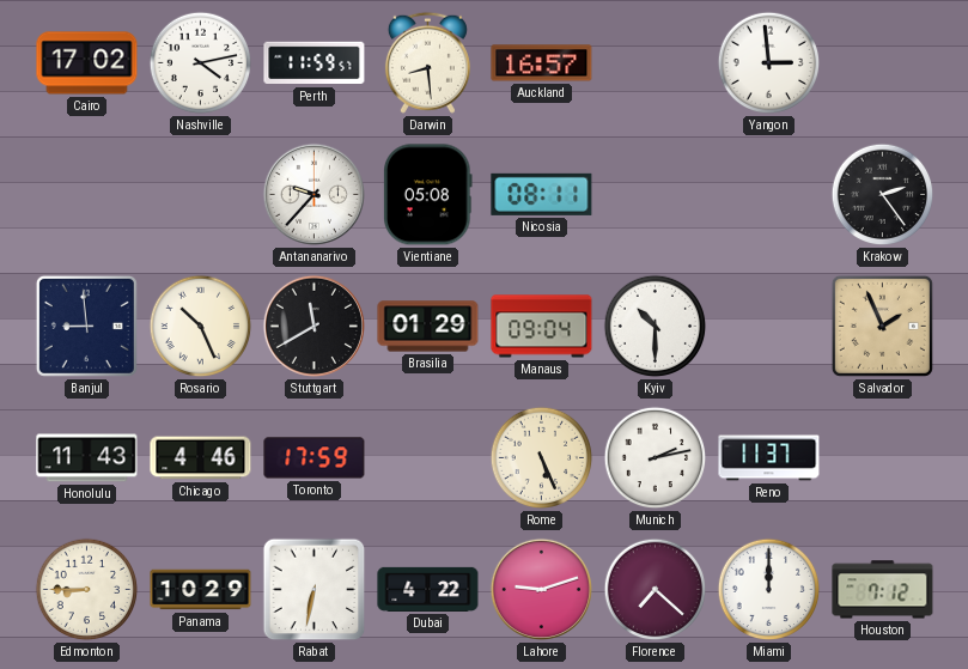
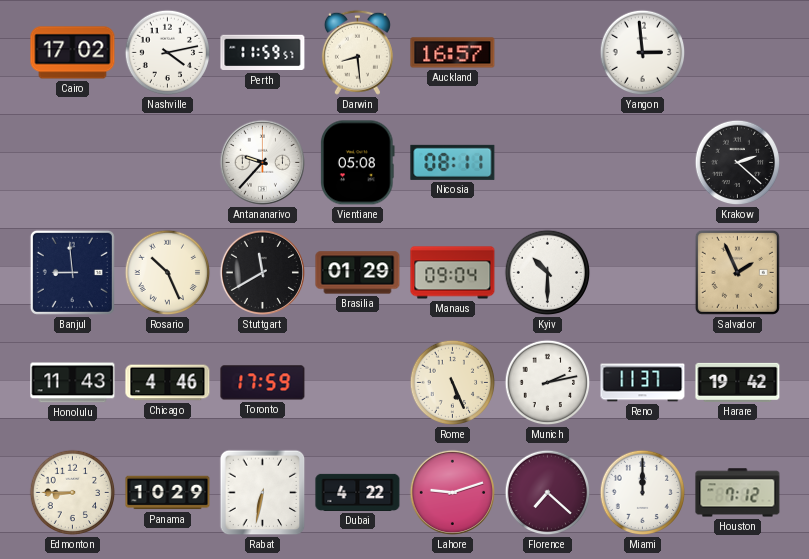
Krakow: 2:24 -> 2:22
Harare: none -> 19:42
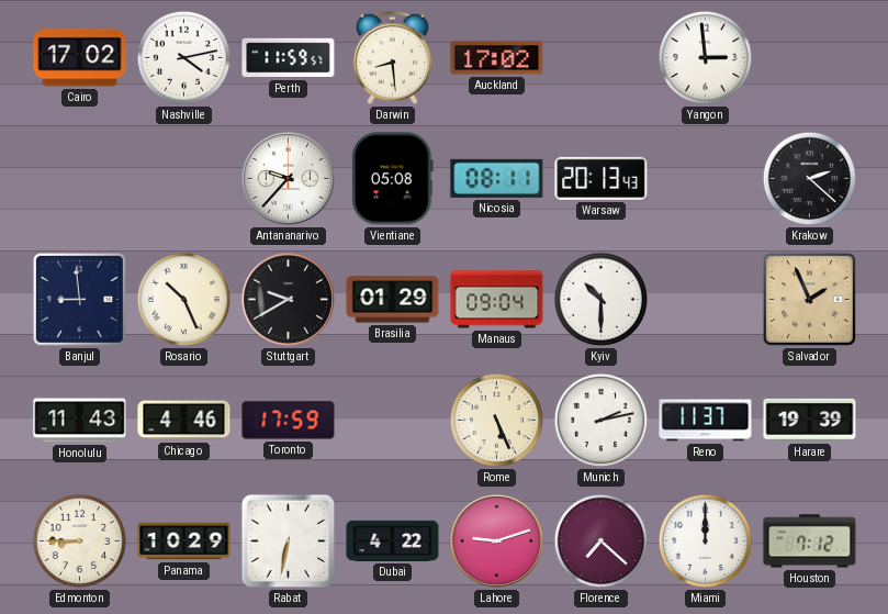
Auckland: 16:57 -> 17:02
Warsaw: none -> 20:13
Stuttgart: 11:40 -> 9:40
Harare: 19:42 -> 19:39
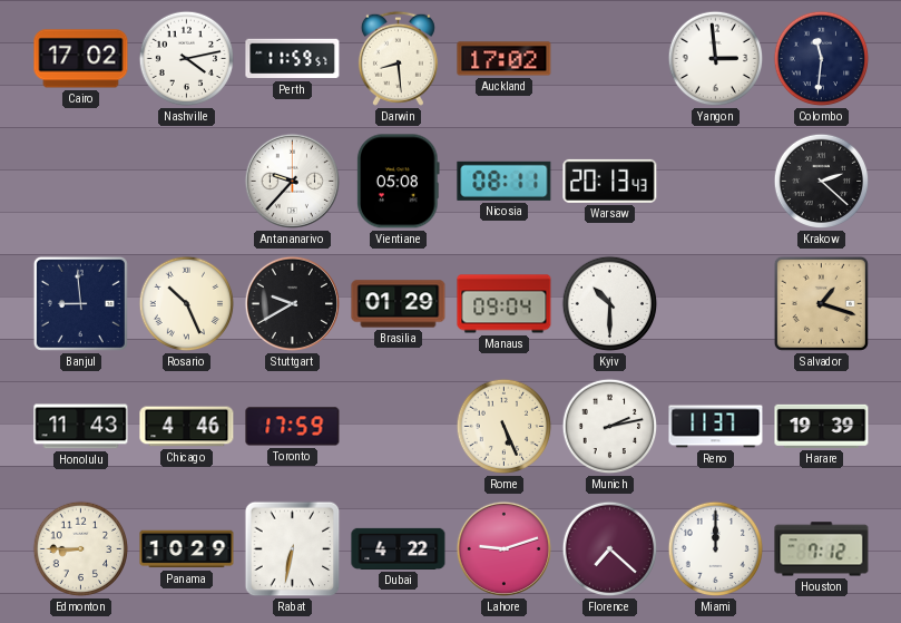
Colombo: none -> 11:31
Salvador: 1:56 -> 1:18
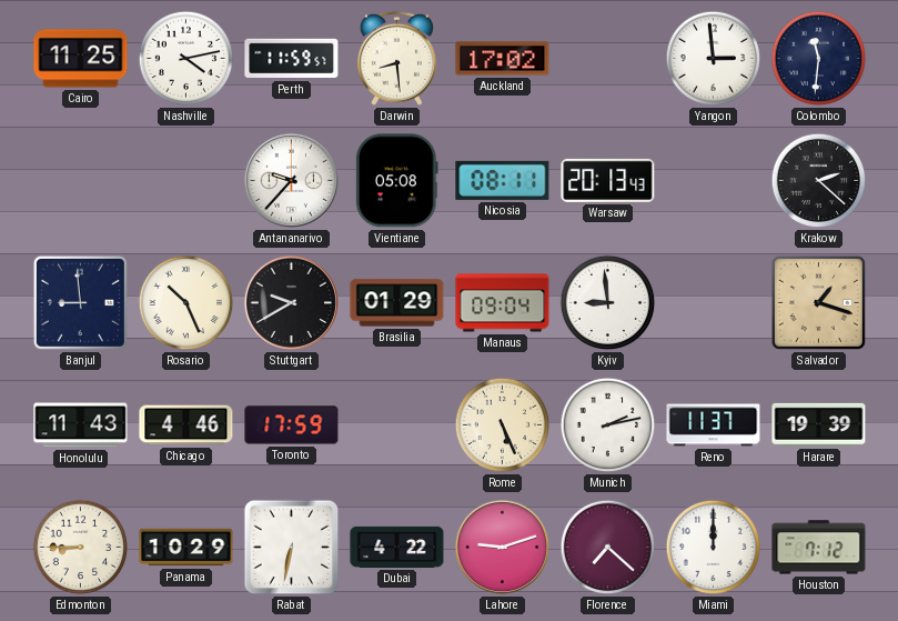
Cairo: 17:02 -> 11:25
Kyiv: 10:30 -> 8:59
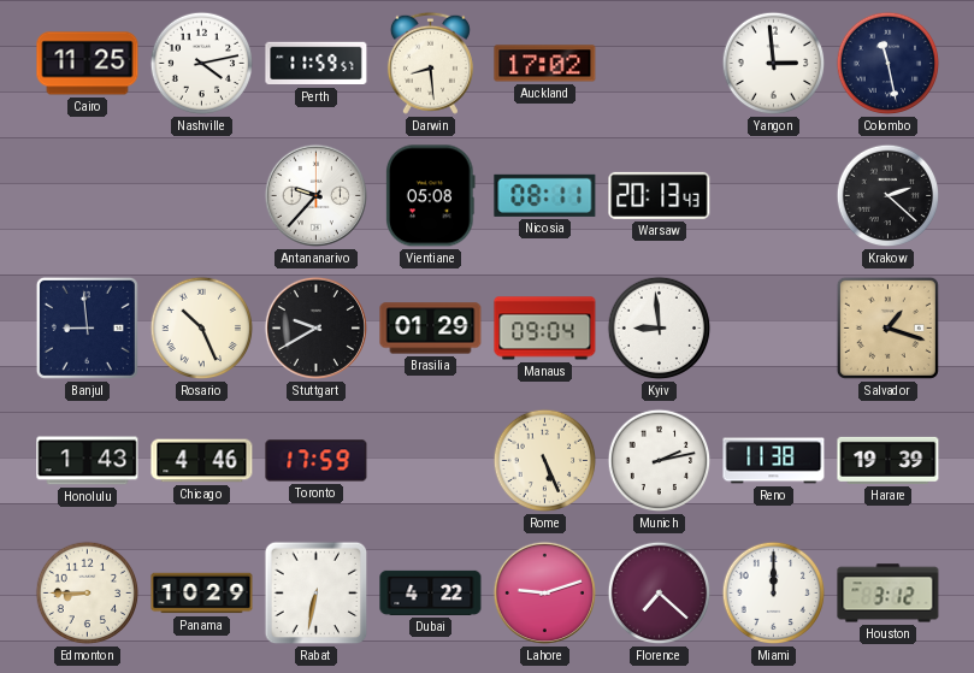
Colombo: 11:31 -> 11:28
Honolulu: 11:43 -> 1:43
Reno: 11:37 -> 11:38
Houston: 7:12 -> 3:12
